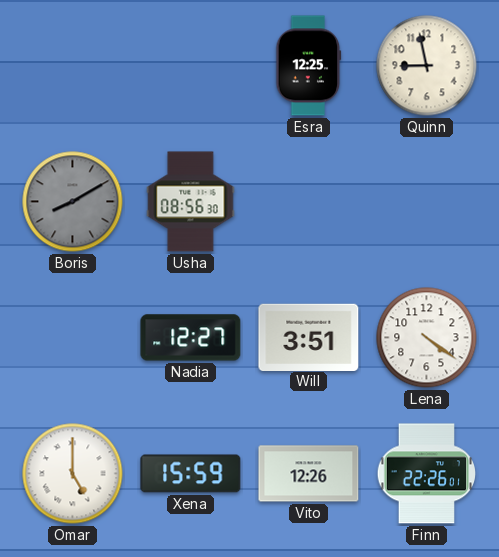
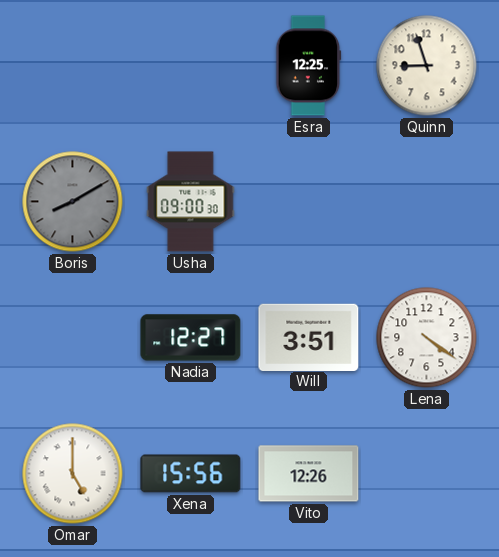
Quinn: 8:58 -> 8:57
Usha: 08:56 -> 09:00
Xena: 15:59 -> 15:56
Finn: 22:26 -> none
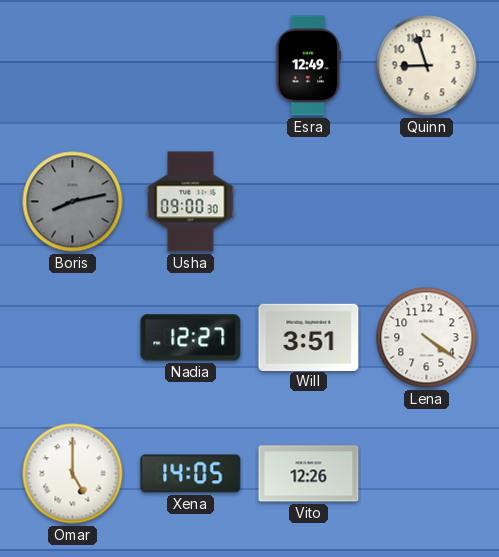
Esra: 12:25 -> 12:49
Boris: 8:10 -> 8:13
Xena: 15:56 -> 14:05
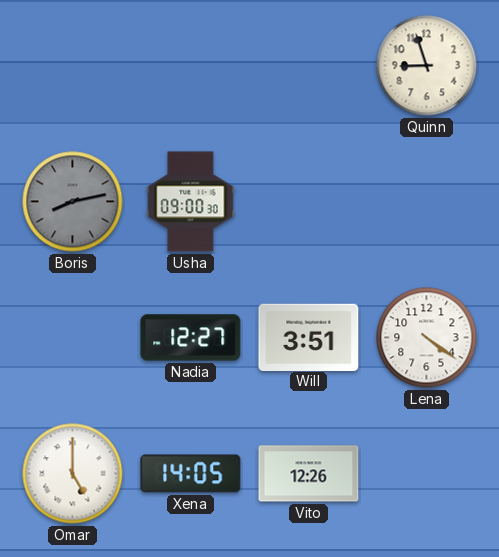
Esra: 12:49 -> none
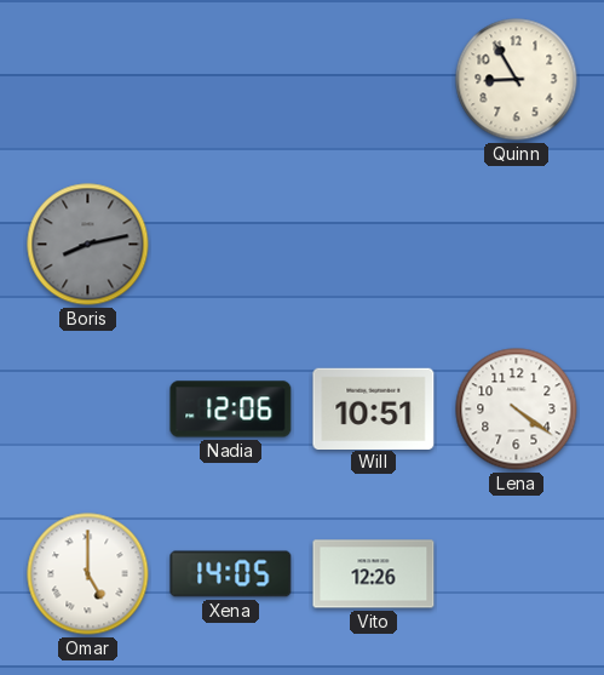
Quinn: 8:57 -> 8:55
Usha: 09:00 -> none
Nadia: 12:27 -> 12:06
Will: 3:51 -> 10:51
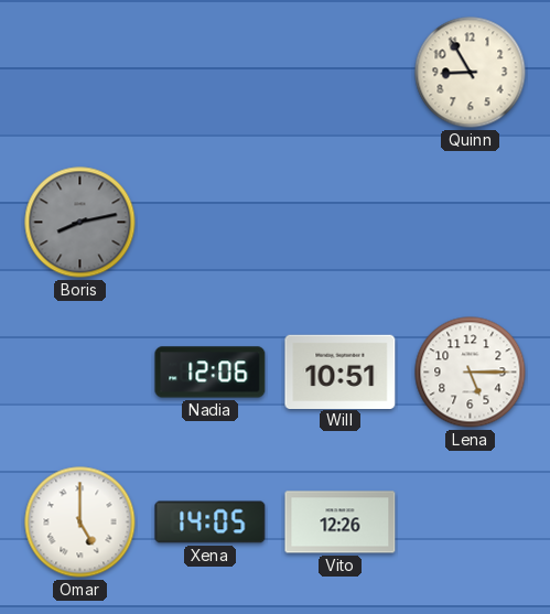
Lena: 4:21 -> 5:15
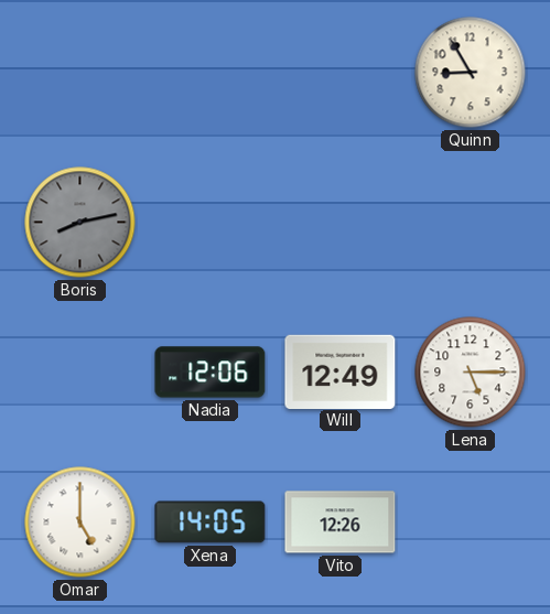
Will: 10:51 -> 12:49
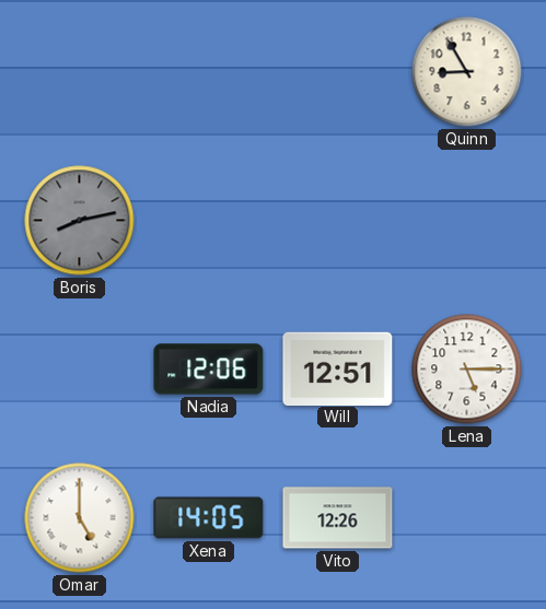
Will: 12:49 -> 12:51
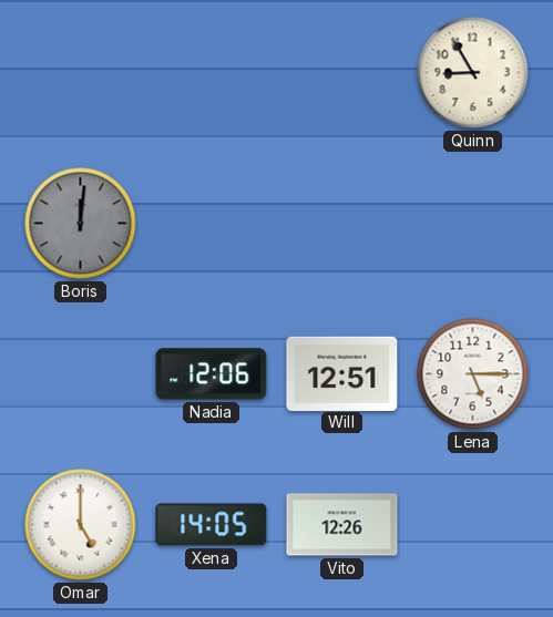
Boris: 8:13 -> 12:01
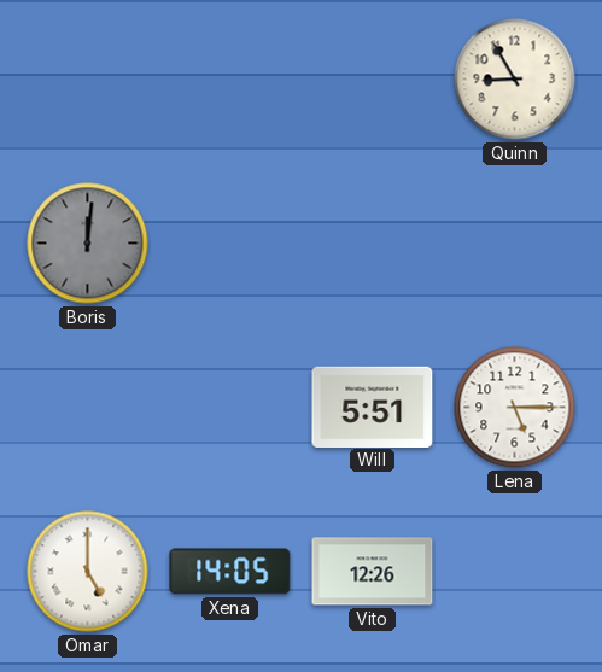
Nadia: 12:06 -> none
Will: 12:51 -> 5:51
